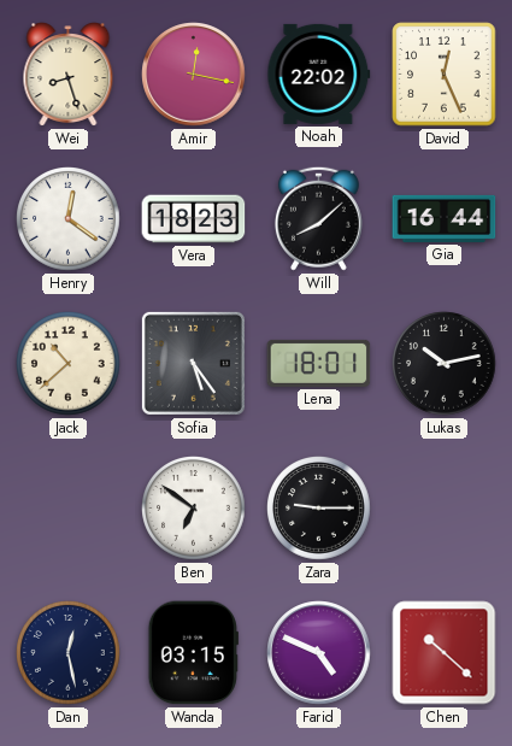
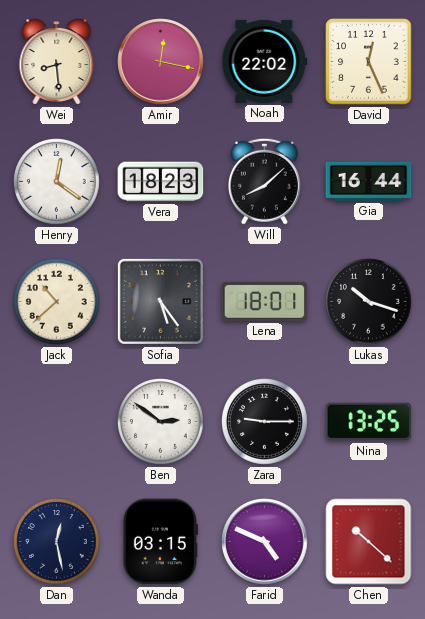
Wei: 8:27 -> 8:29
Lukas: 10:13 -> 10:18
Ben: 6:51 -> 2:51
Nina: none -> 13:25
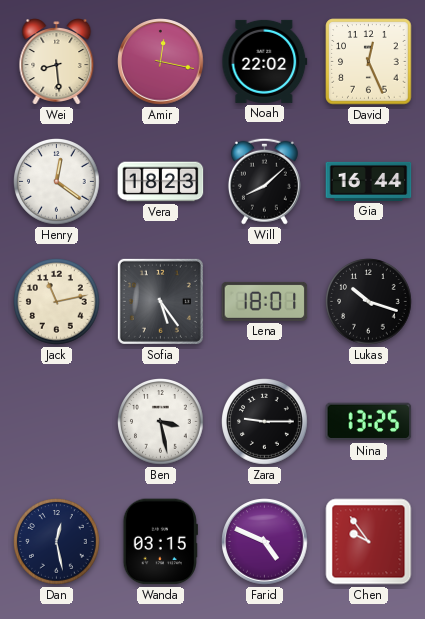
Jack: 10:38 -> 11:13
Ben: 2:51 -> 3:28
Chen: 10:22 -> 9:54
